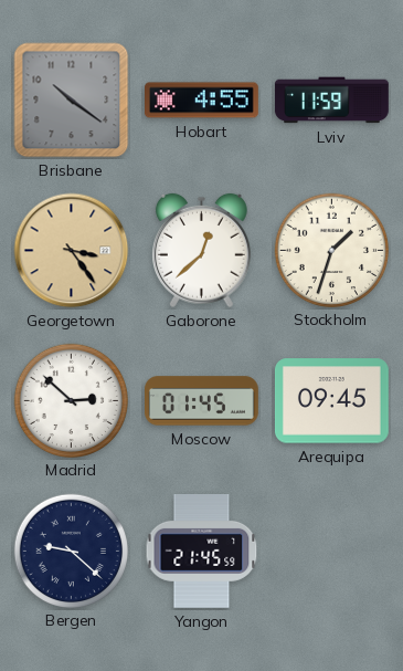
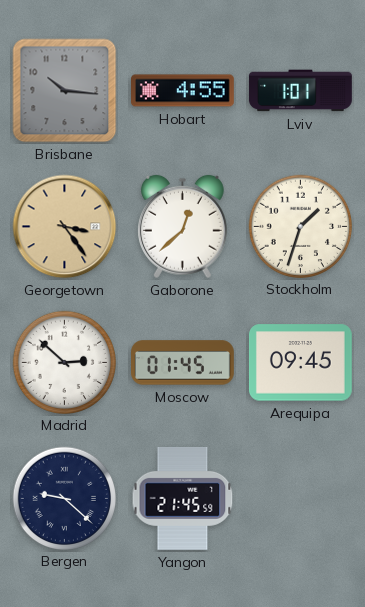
Brisbane: 10:21 -> 10:16
Lviv: 11:59 -> 1:01
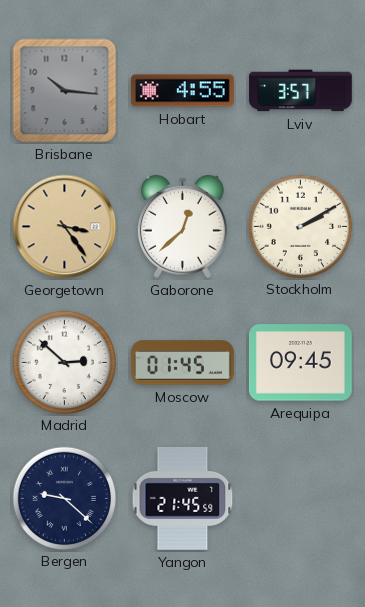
Lviv: 1:01 -> 3:57
Stockholm: 1:33 -> 2:10
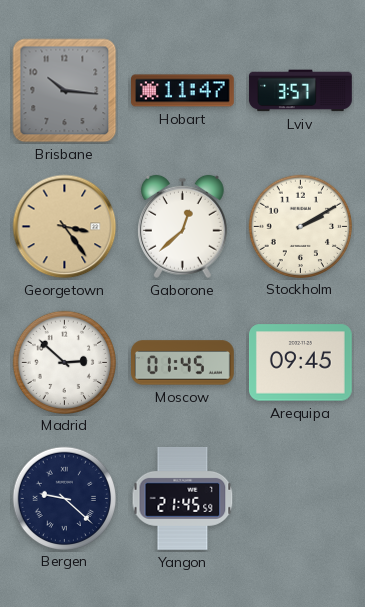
Hobart: 4:55 -> 11:47
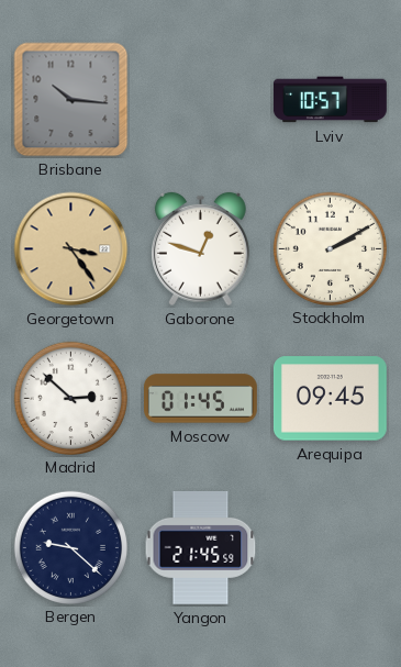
Hobart: 11:47 -> none
Lviv: 3:57 -> 10:57
Gaborone: 12:38 -> 12:48
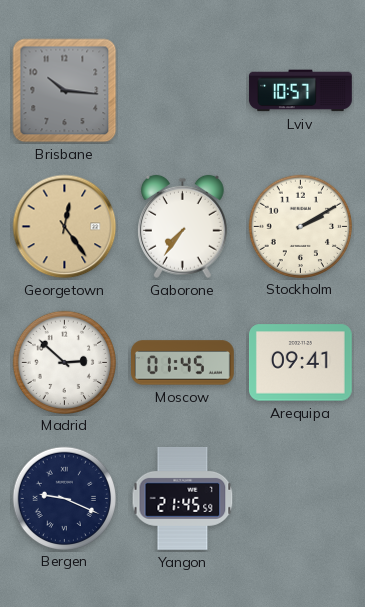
Georgetown: 3:24 -> 12:24
Gaborone: 12:48 -> 7:36
Arequipa: 09:45 -> 09:41
Bergen: 9:22 -> 9:19
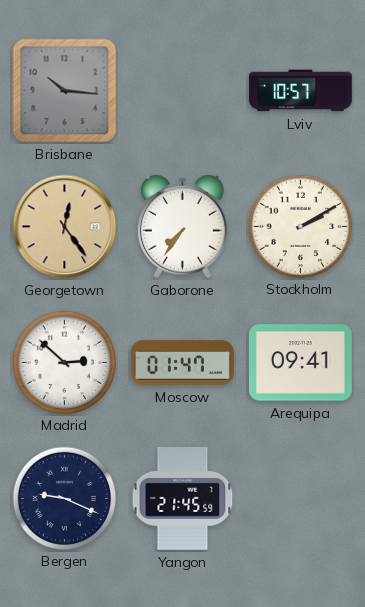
Moscow: 01:45 -> 01:47
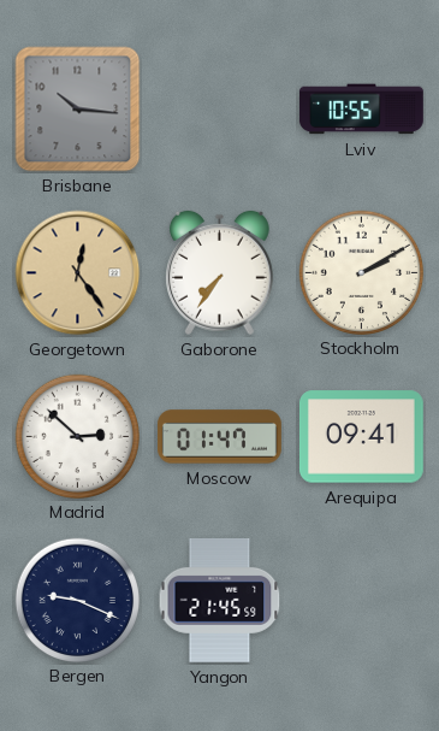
Lviv: 10:57 -> 10:55
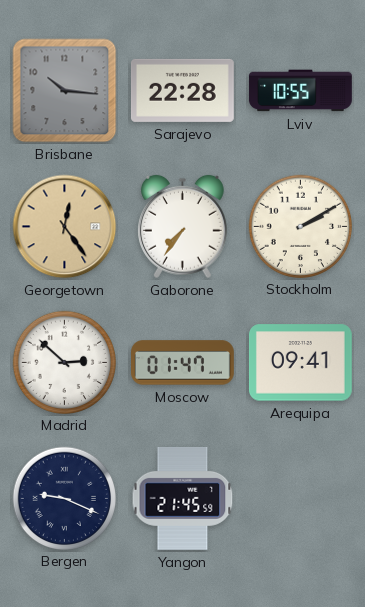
Sarajevo: none -> 22:28
